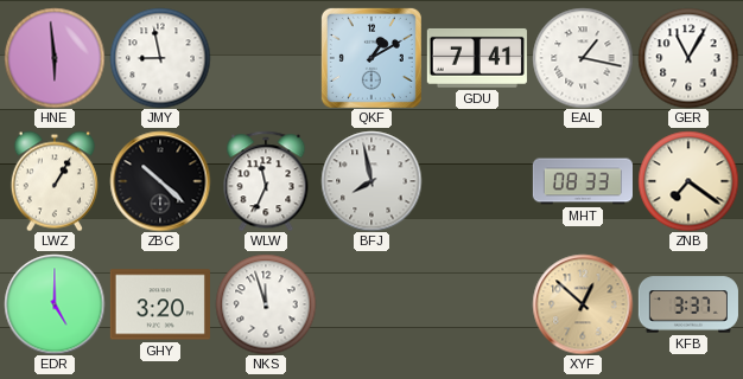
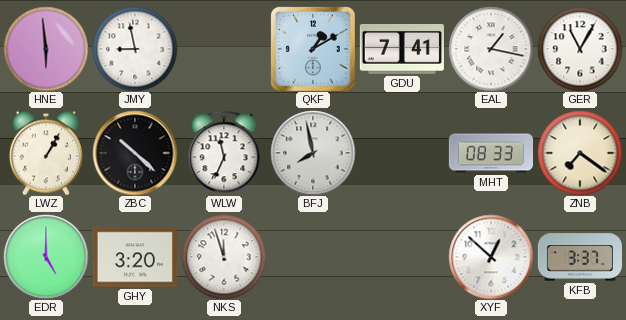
XYF dial: champagne -> white
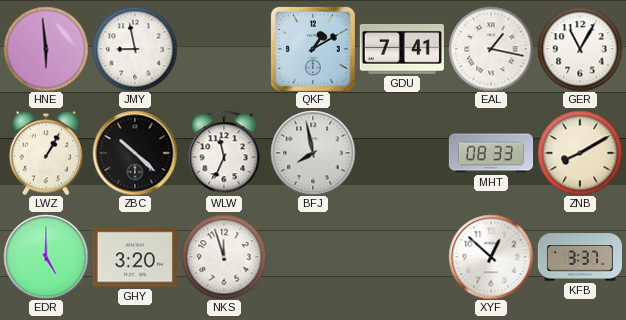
ZNB: 7:21 -> 8:10
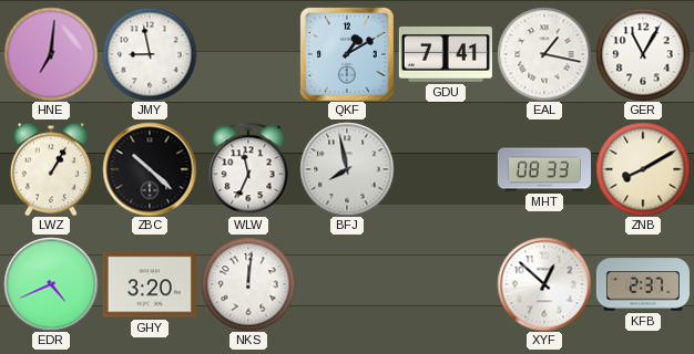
HNE: 5:59 -> 7:01
EDR: 5:00 -> 4:41
NKS: 11:57 -> 12:01
KFB: 3:37 -> 2:37
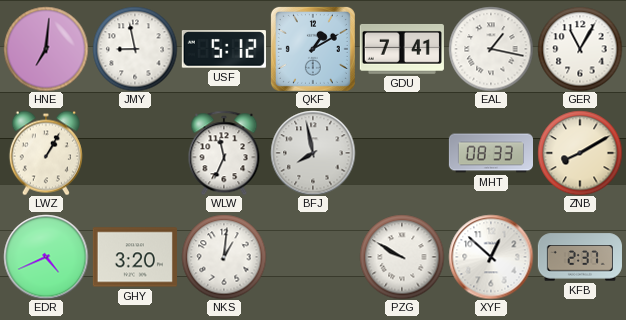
USF: none -> 5:12
ZBC: 10:22 -> none
NKS: 12:01 -> 1:01
PZG: none -> 9:50
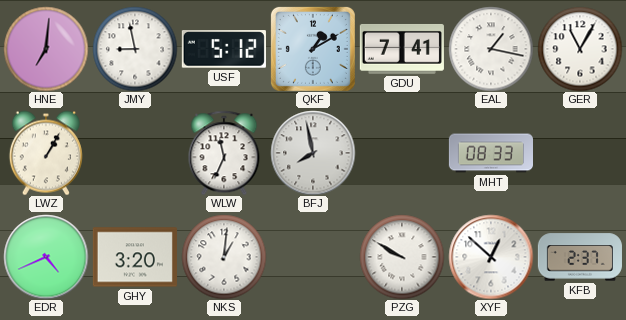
ZNB: 8:10 -> none
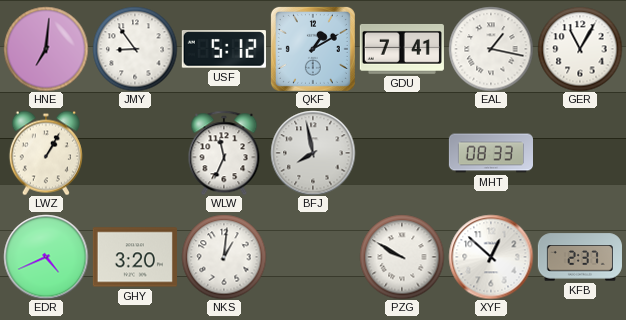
JMY: 8:58 -> 8:54
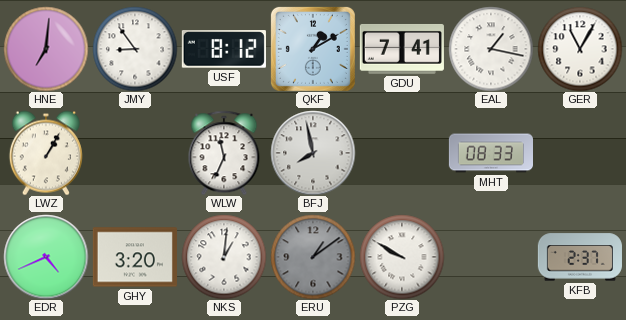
USF: 5:12 -> 8:12
ERU: none -> 1:09
XYF: 12:52 -> none
